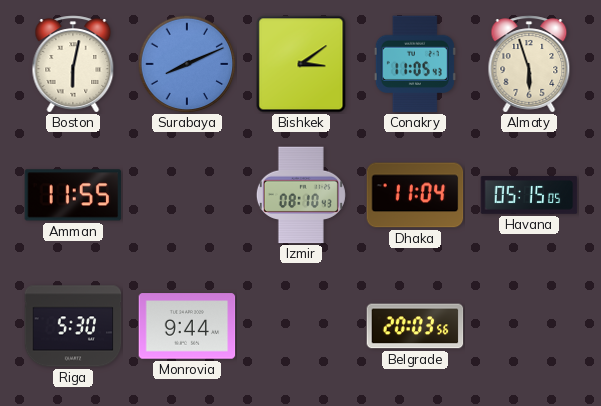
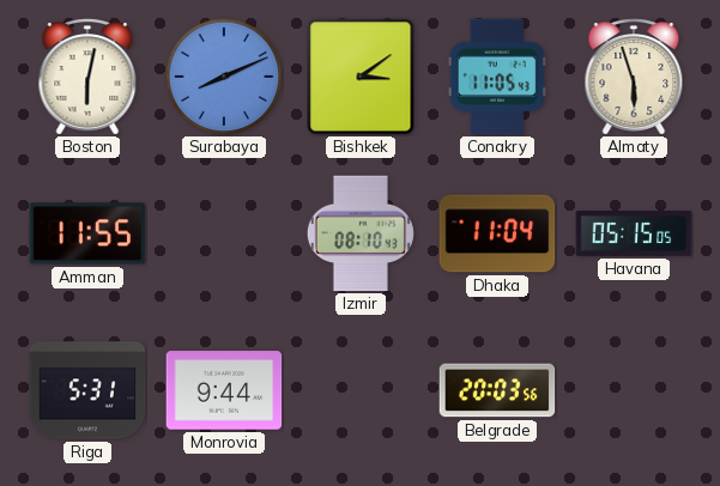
Riga: 5:30 -> 5:31
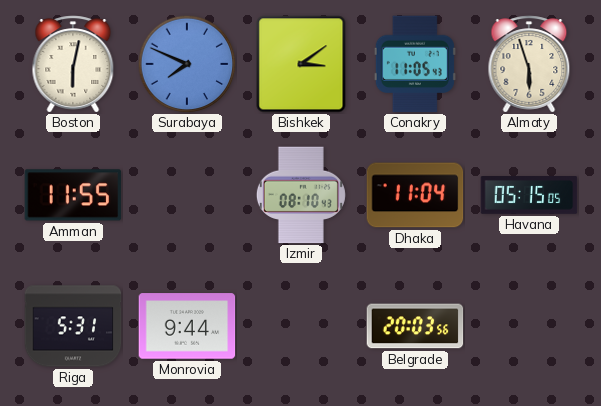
Surabaya: 8:11 -> 7:49
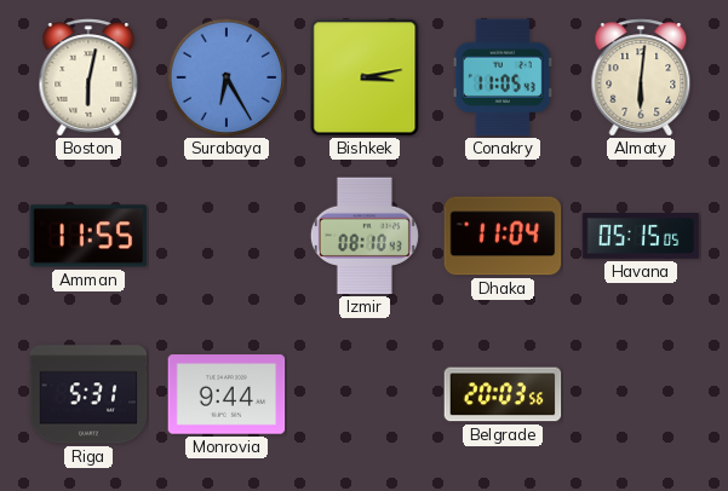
Surabaya: 7:49 -> 6:25
Bishkek: 3:09 -> 3:13
Almaty: 5:57 -> 6:01
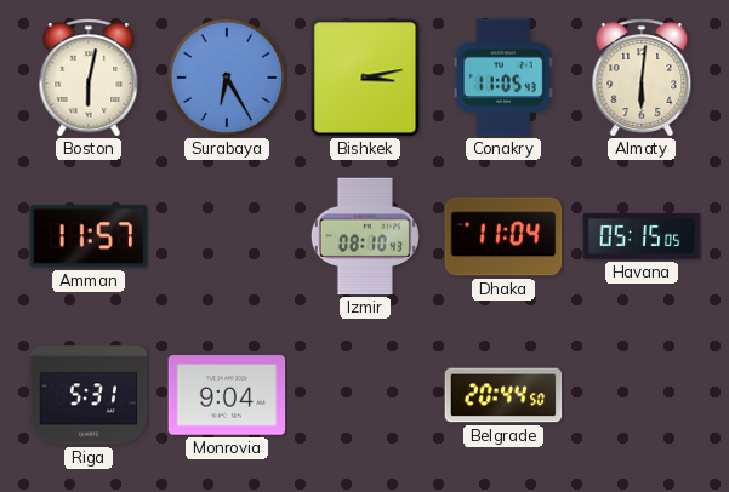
Amman: 11:55 -> 11:57
Monrovia: 9:44 -> 9:04
Belgrade: 20:03 -> 20:44
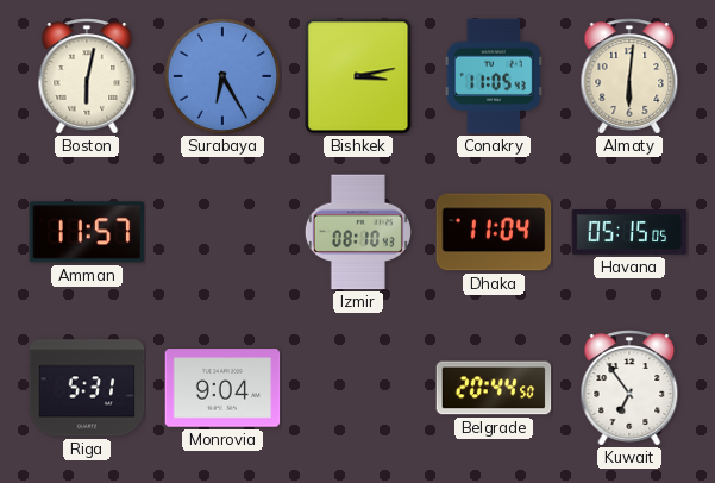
Kuwait: none -> 6:54
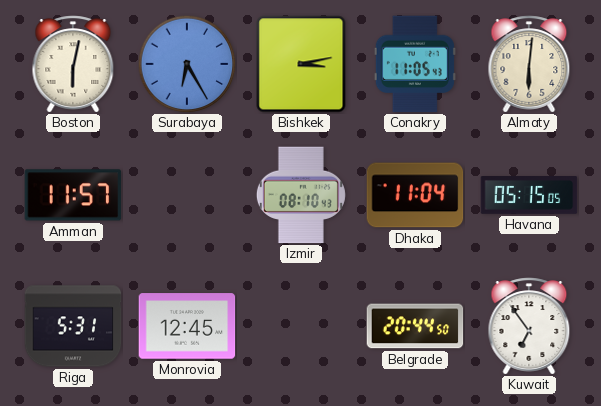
Monrovia: 9:04 -> 12:45
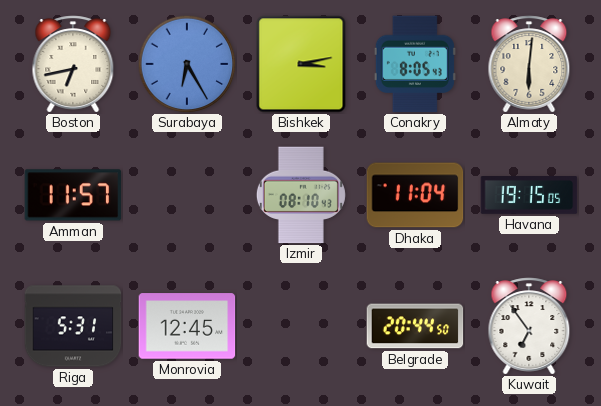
Boston: 6:02 -> 6:43
Conakry: 11:05 -> 8:05
Havana: 05:15 -> 19:15
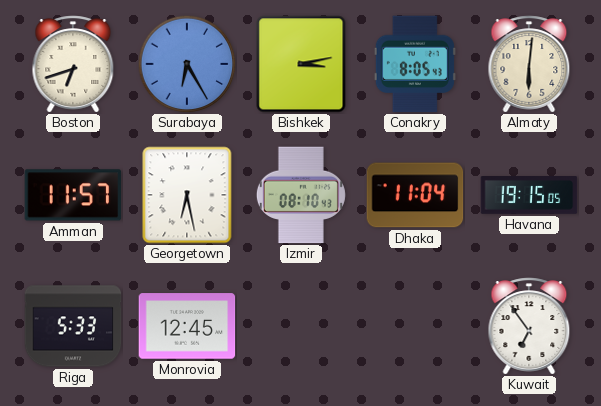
Boston: 6:43 -> 6:42
Georgetown: none -> 6:28
Riga: 5:31 -> 5:33
Belgrade: 20:44 -> none
